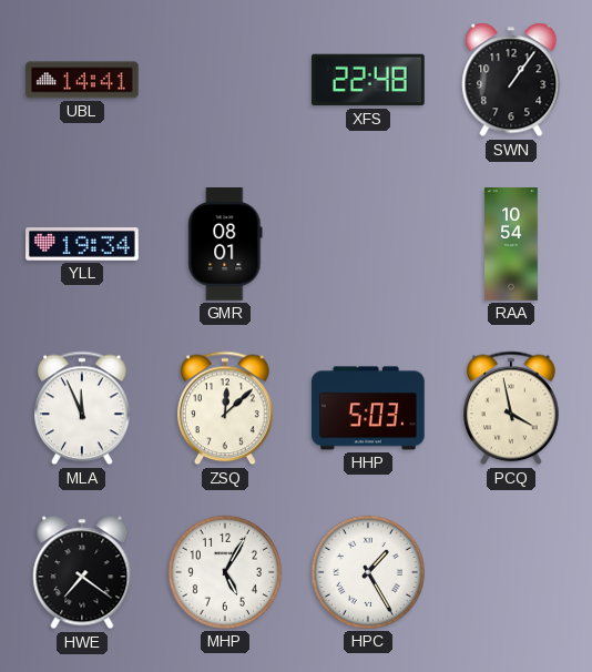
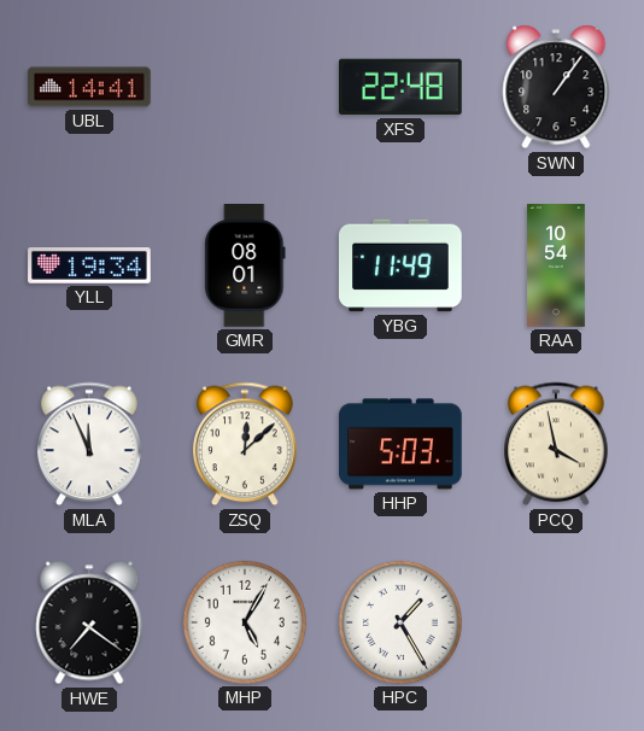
YBG: none -> 11:49
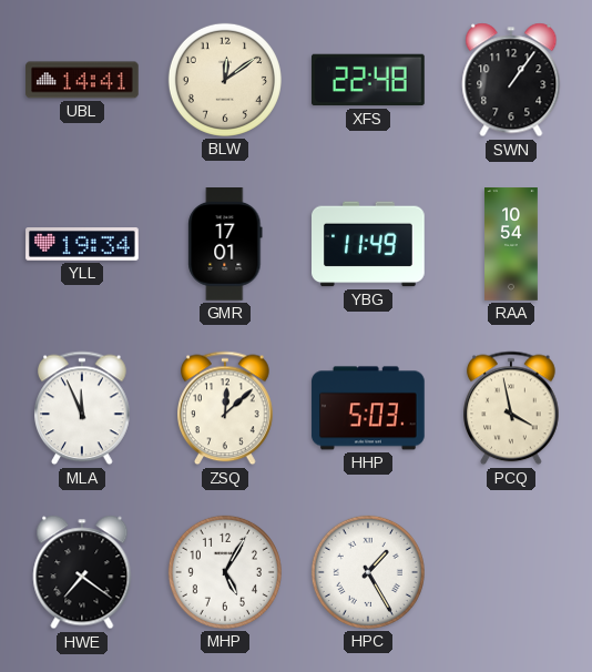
BLW: none -> 12:09
GMR: 08:01 -> 17:01
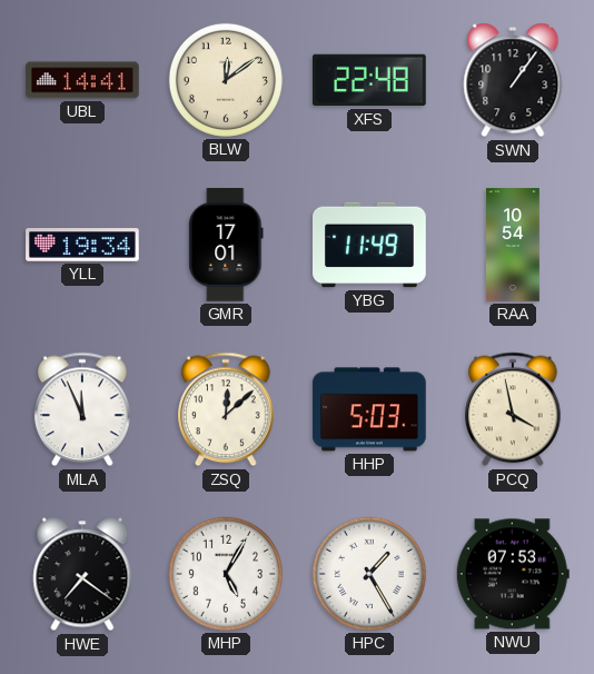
NWU: none -> 07:53
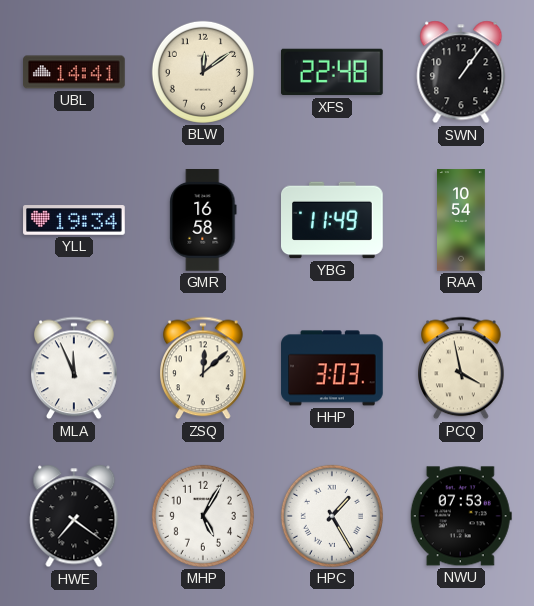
GMR: 17:01 -> 16:58
HHP: 5:03 -> 3:03
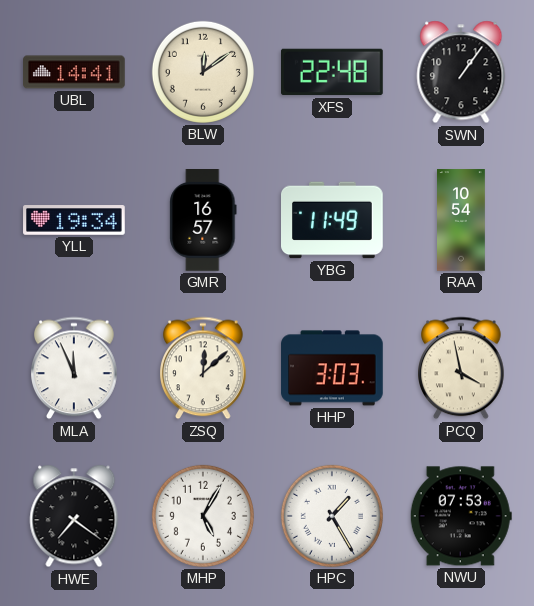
GMR: 16:58 -> 16:57
